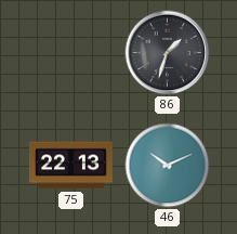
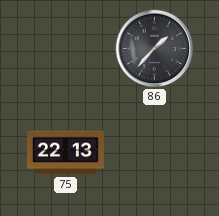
86: 1:33 -> 1:37
46: 10:11 -> none
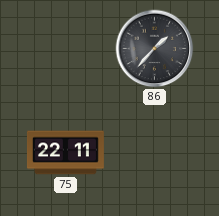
75: 22:13 -> 22:11
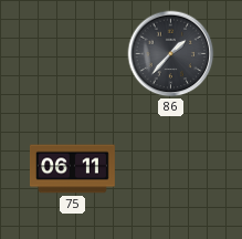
75: 22:11 -> 06:11
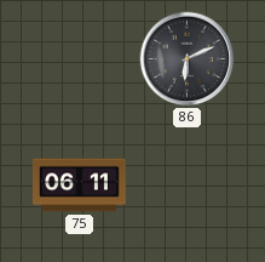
86: 1:37 -> 6:11
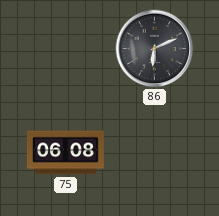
75: 06:11 -> 06:08
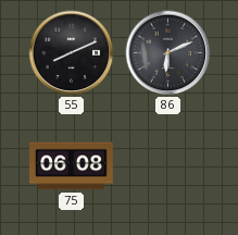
55: none -> 8:11
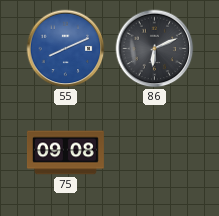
55 dial: black -> blue
75: 06:08 -> 09:08
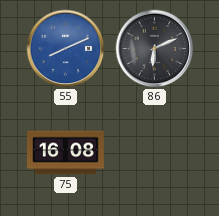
75: 09:08 -> 16:08
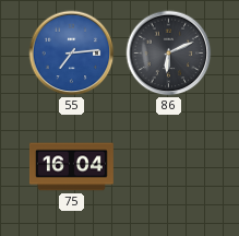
55: 8:11 -> 7:14
75: 16:08 -> 16:04
